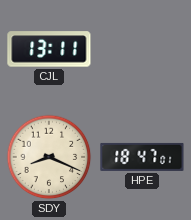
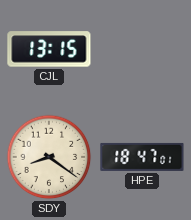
CJL: 13:11 -> 13:15
SDY: 8:19 -> 8:21
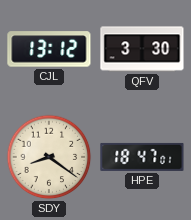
CJL: 13:15 -> 13:12
QFV: none -> 3:30
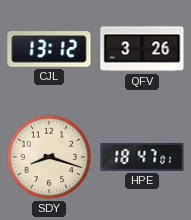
QFV: 3:30 -> 3:26
SDY: 8:21 -> 8:18
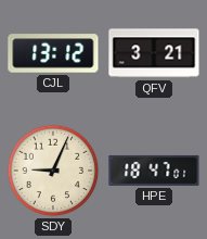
QFV: 3:26 -> 3:21
SDY: 8:18 -> 9:04
